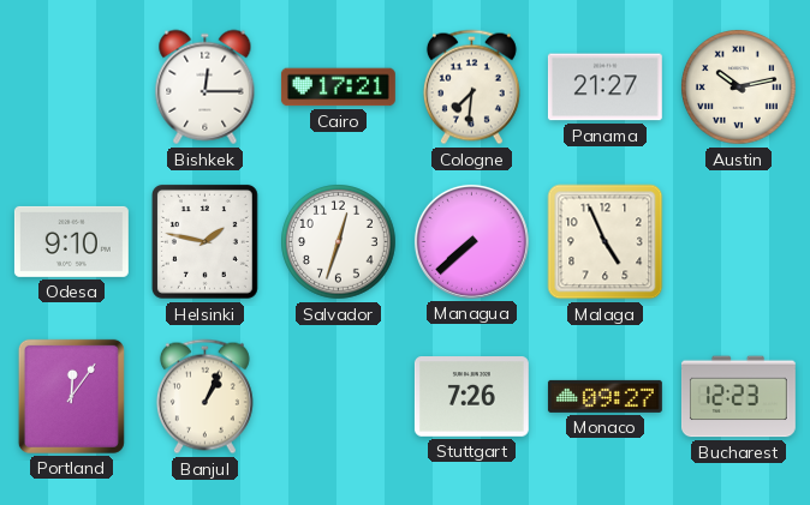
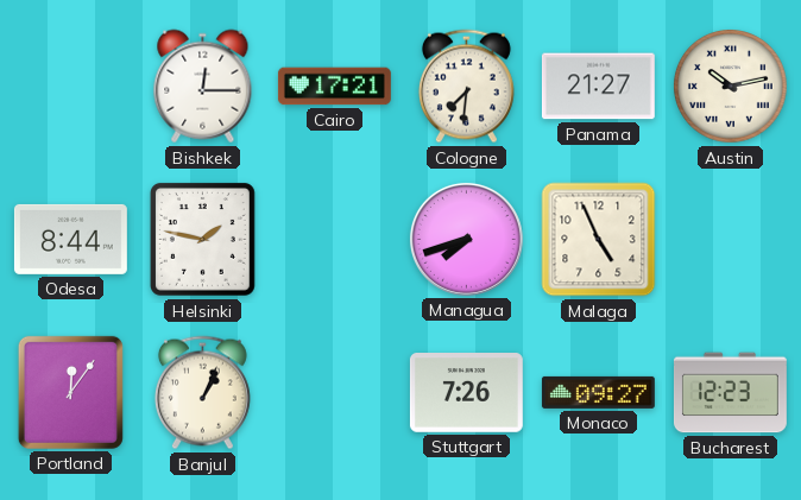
Odesa: 9:10 -> 8:44
Salvador: 12:33 -> none
Managua: 7:38 -> 7:42
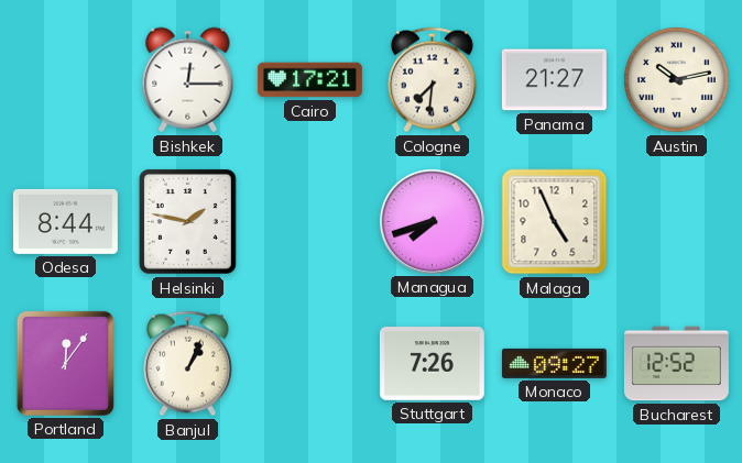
Bucharest: 12:23 -> 12:52
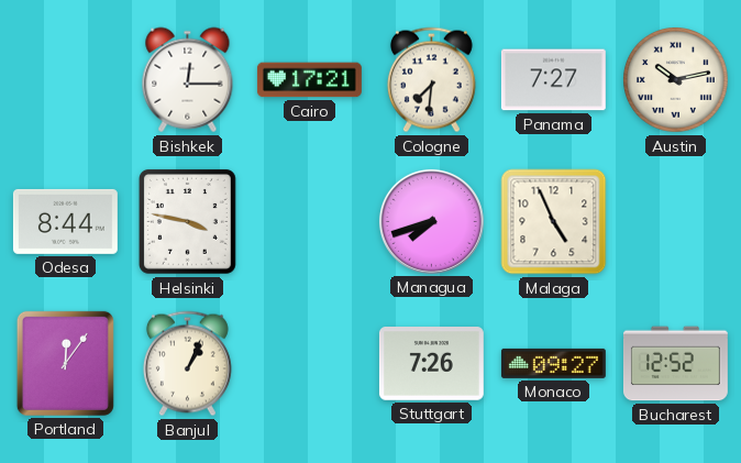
Panama: 21:27 -> 7:27
Helsinki: 1:47 -> 3:47
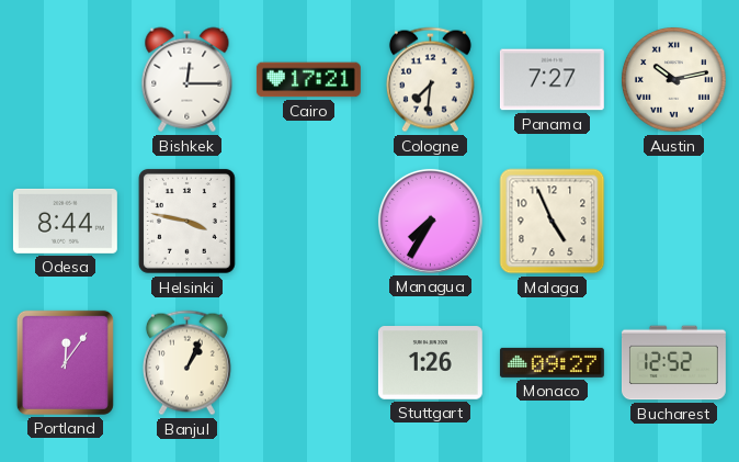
Managua: 7:42 -> 7:35
Stuttgart: 7:26 -> 1:26
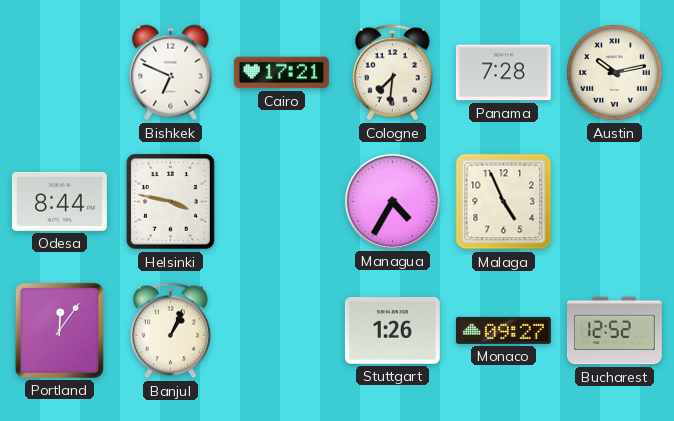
Bishkek: 12:15 -> 6:49
Panama: 7:27 -> 7:28
Managua: 7:35 -> 4:35
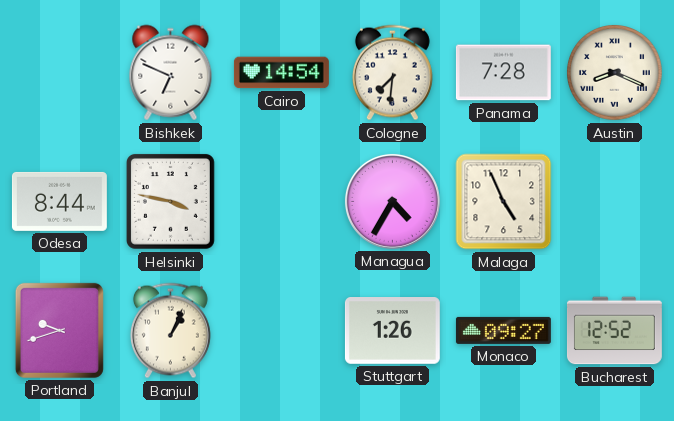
Cairo: 17:21 -> 14:54
Austin: 10:13 -> 8:19
Portland: 12:06 -> 9:42
